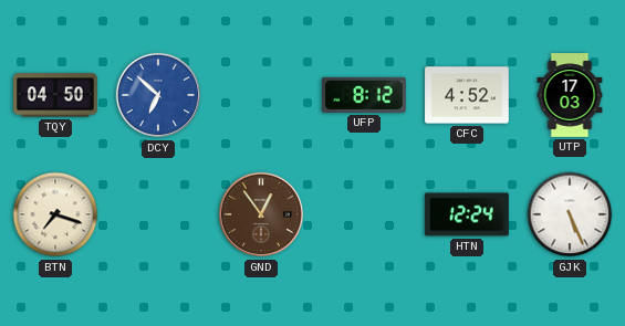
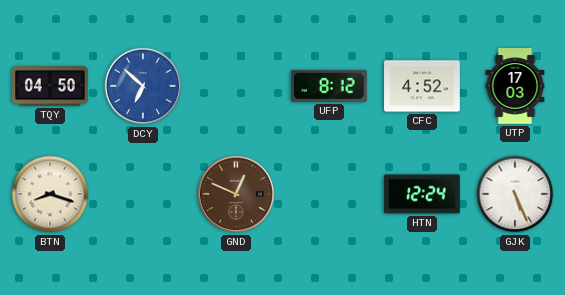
BTN: 7:18 -> 8:18
GND: 12:54 -> 12:49
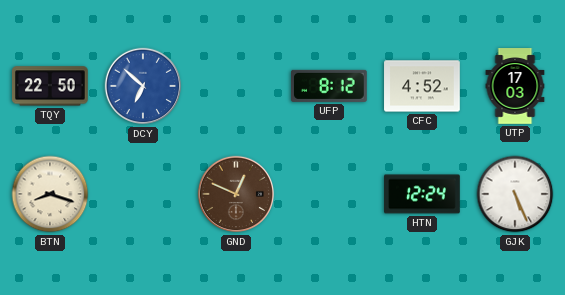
TQY: 04:50 -> 22:50
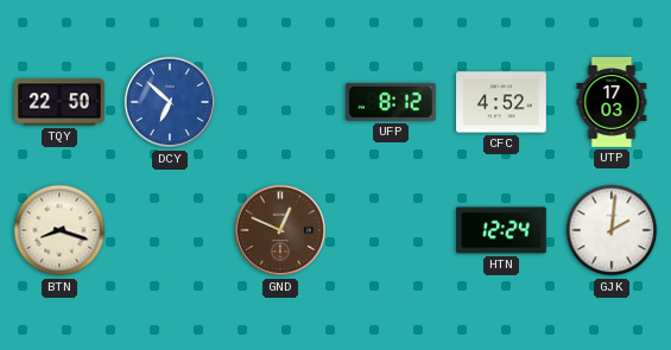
GJK: 5:26 -> 2:01
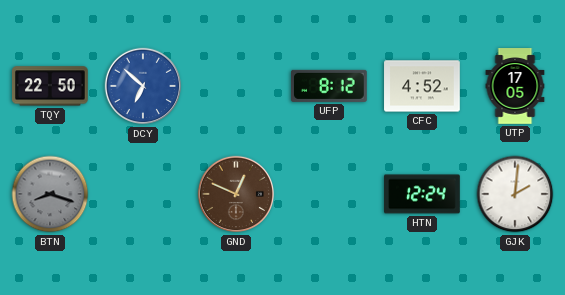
UTP: 17:03 -> 17:05
BTN dial: cream -> grey
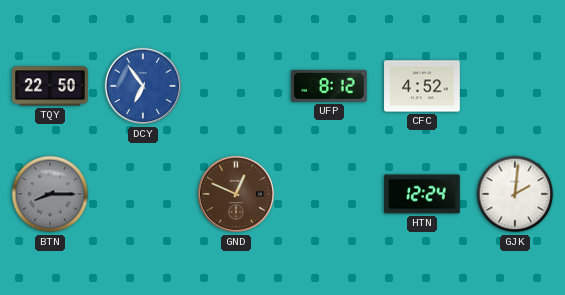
DCY: 6:52 -> 6:54
UTP: 17:05 -> none
BTN: 8:18 -> 8:15
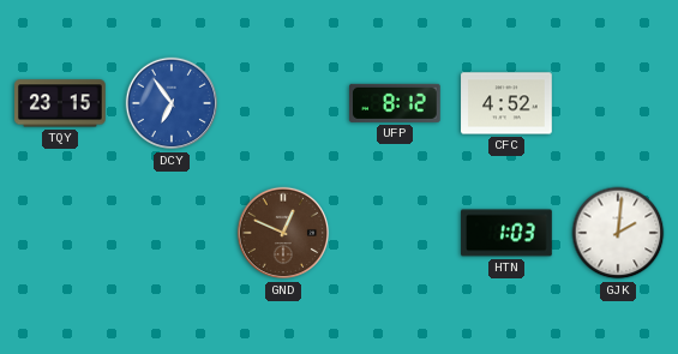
TQY: 22:50 -> 23:15
BTN: 8:15 -> none
HTN: 12:24 -> 1:03
